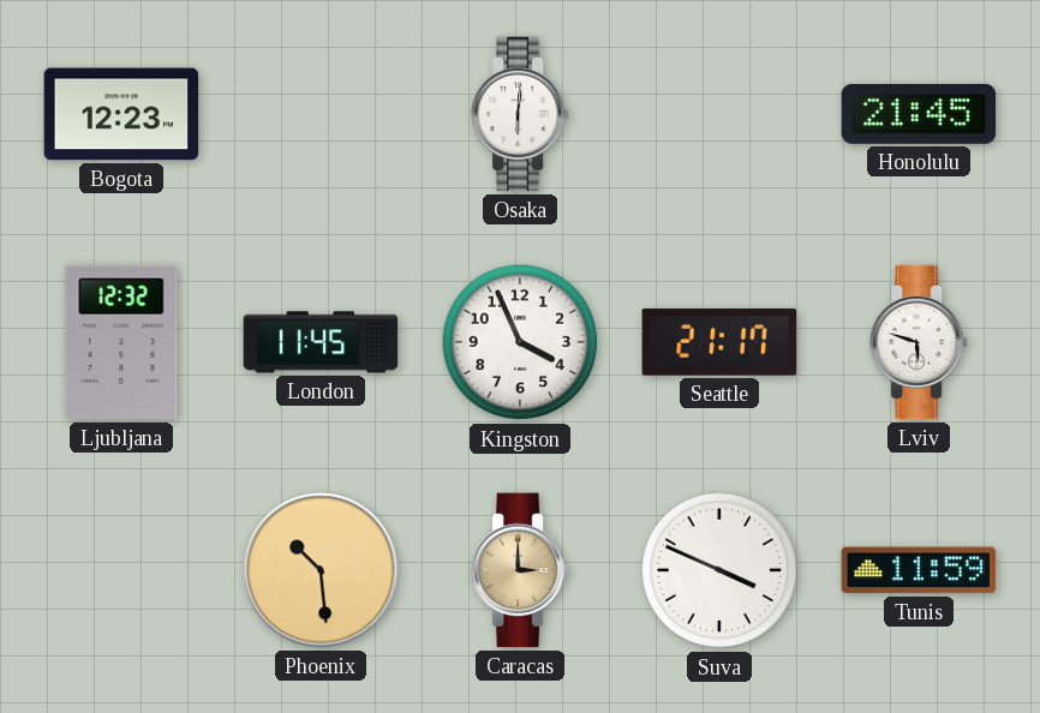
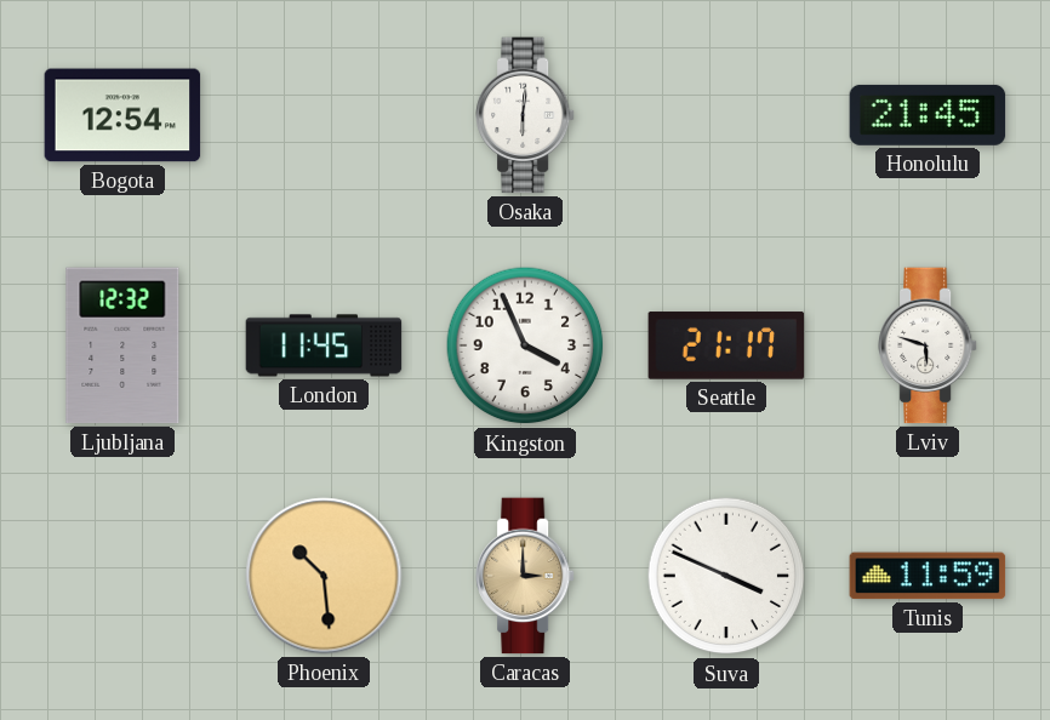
Bogota: 12:23 -> 12:54
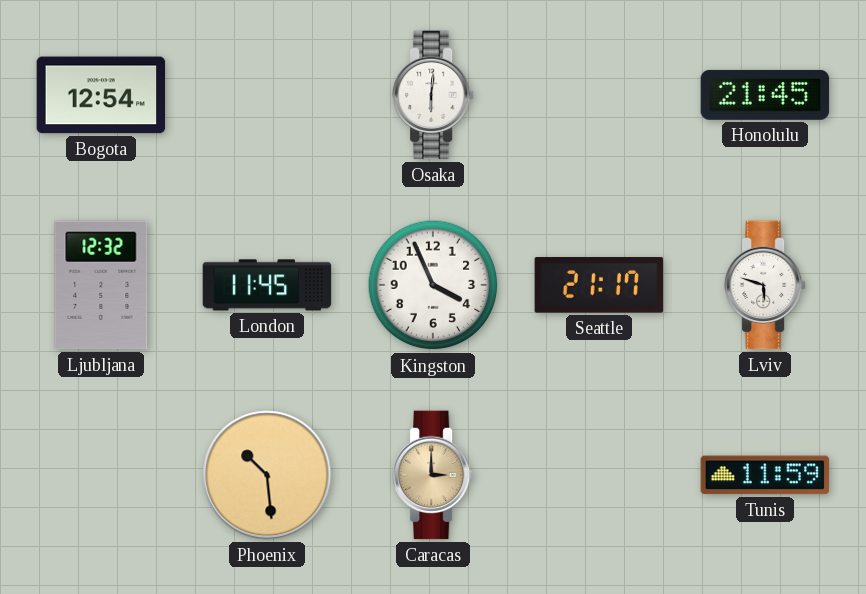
Suva: 3:49 -> none
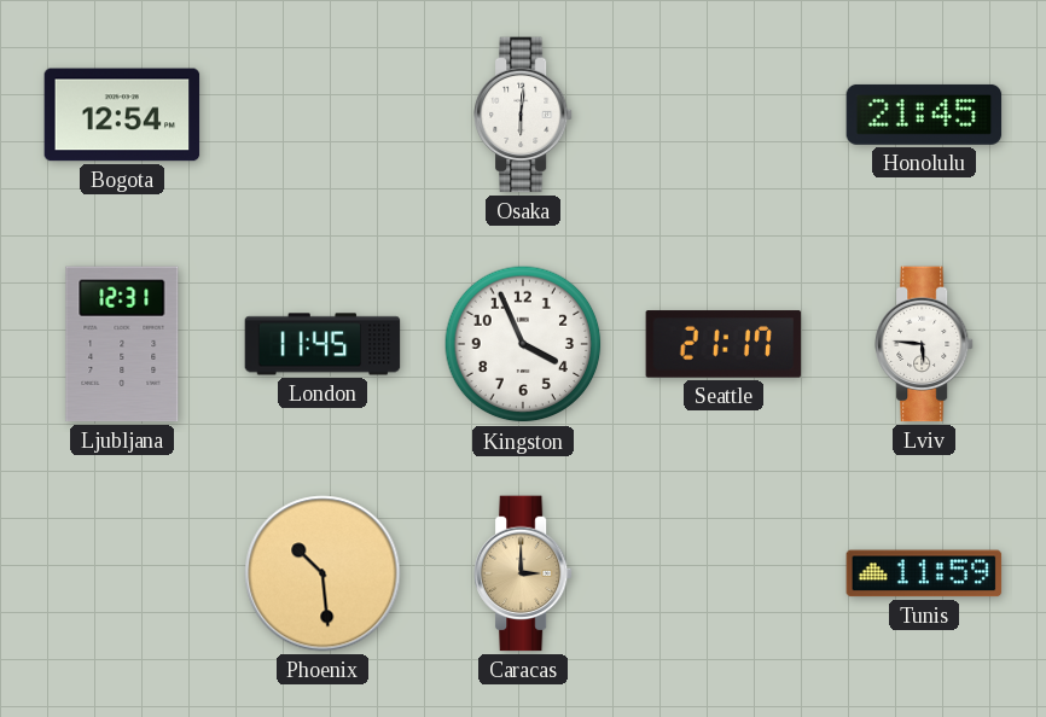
Ljubljana: 12:32 -> 12:31
Lviv: 5:48 -> 5:46
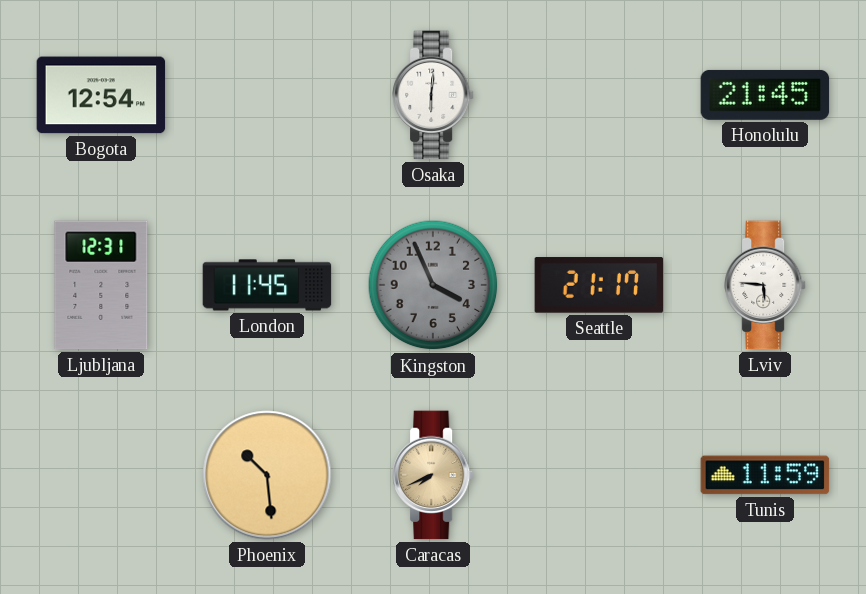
Kingston dial: white -> grey
Caracas: 3:00 -> 7:41
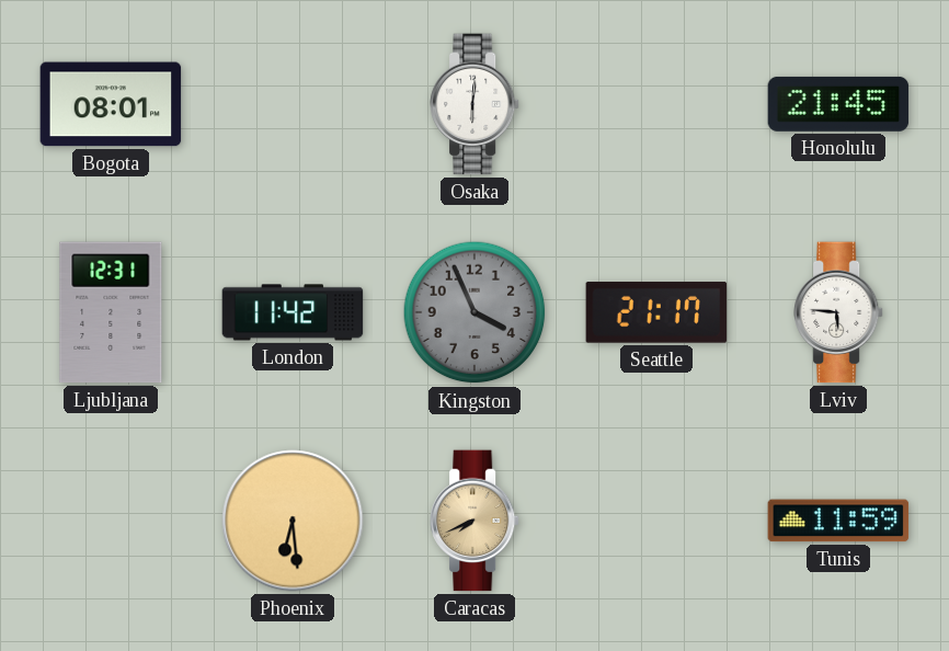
Bogota: 12:54 -> 08:01
London: 11:45 -> 11:42
Phoenix: 10:29 -> 6:29
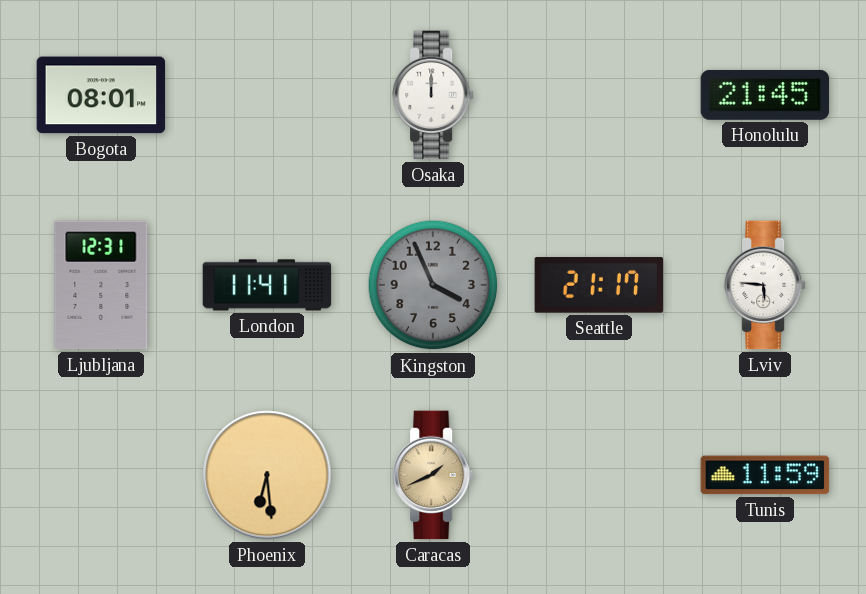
Osaka: 6:01 -> 12:00
London: 11:42 -> 11:41
Caracas: 7:41 -> 1:41
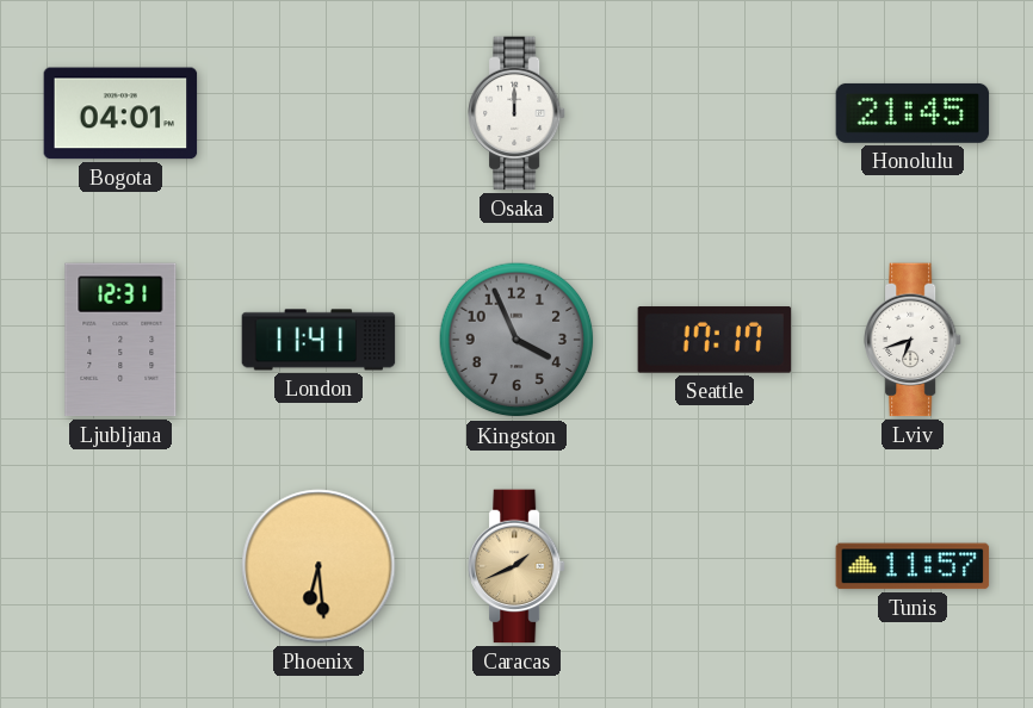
Bogota: 08:01 -> 04:01
Seattle: 21:17 -> 17:17
Lviv: 5:46 -> 6:42
Tunis: 11:59 -> 11:57
